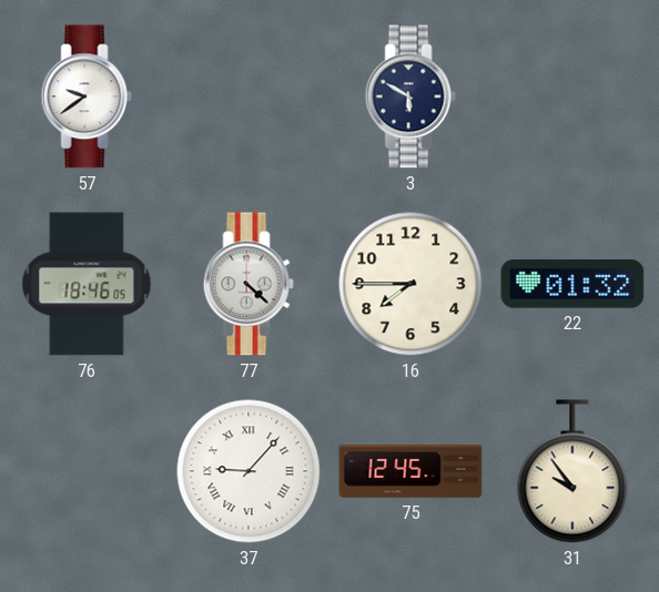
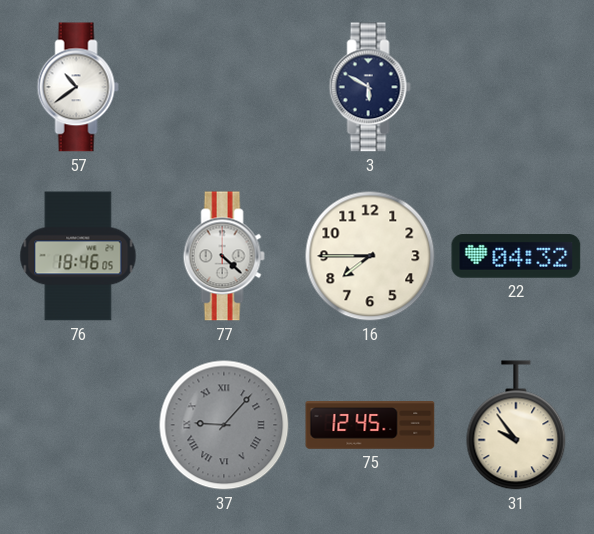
57: 9:39 -> 10:39
22: 01:32 -> 04:32
37 dial: white -> grey
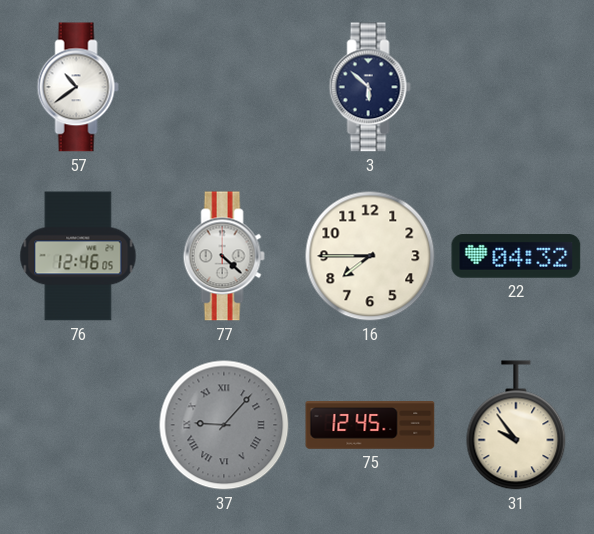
3: 5:50 -> 5:52
76: 18:46 -> 12:46
